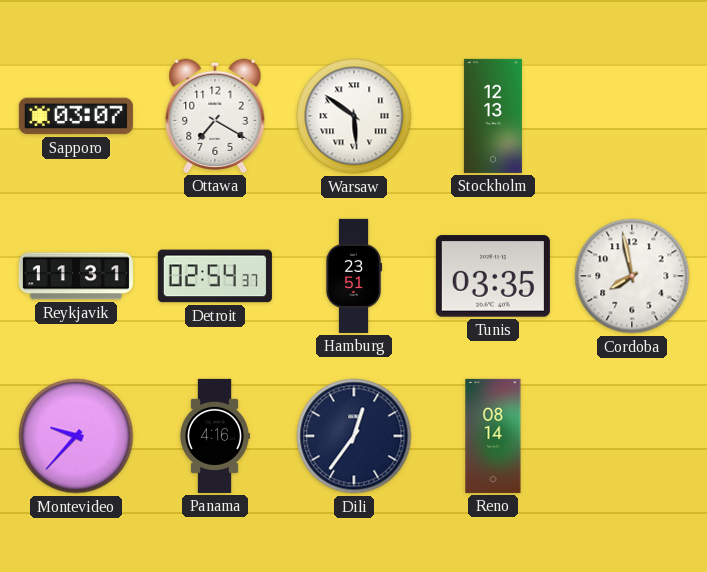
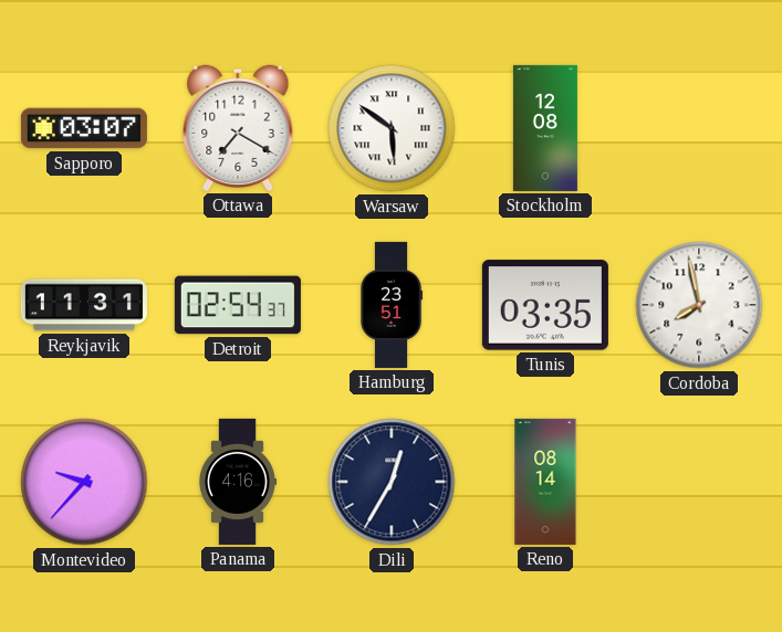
Stockholm: 12:13 -> 12:08
Dili: 12:36 -> 12:35
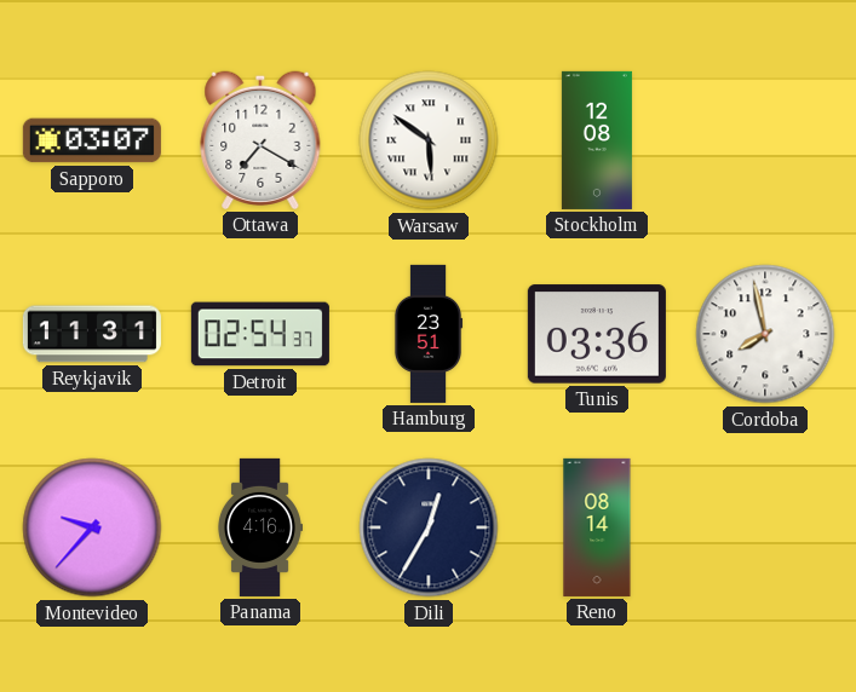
Tunis: 03:35 -> 03:36
